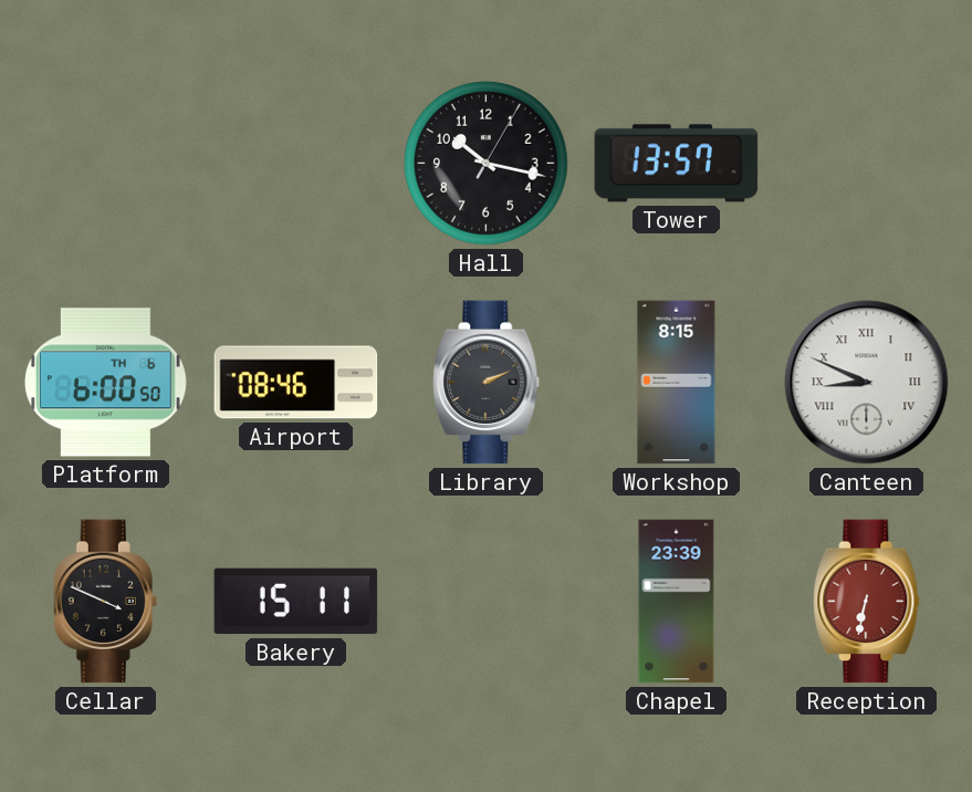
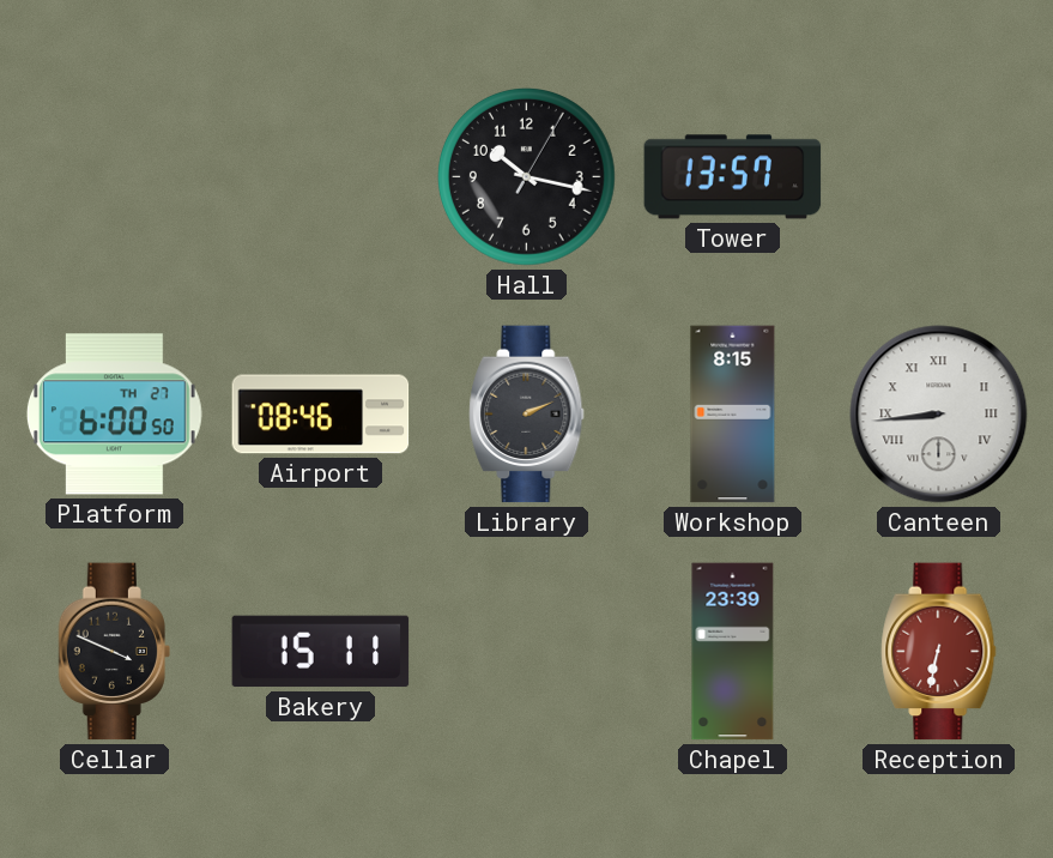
Platform date: TH 6 -> TH 27
Canteen: 8:49 -> 8:44
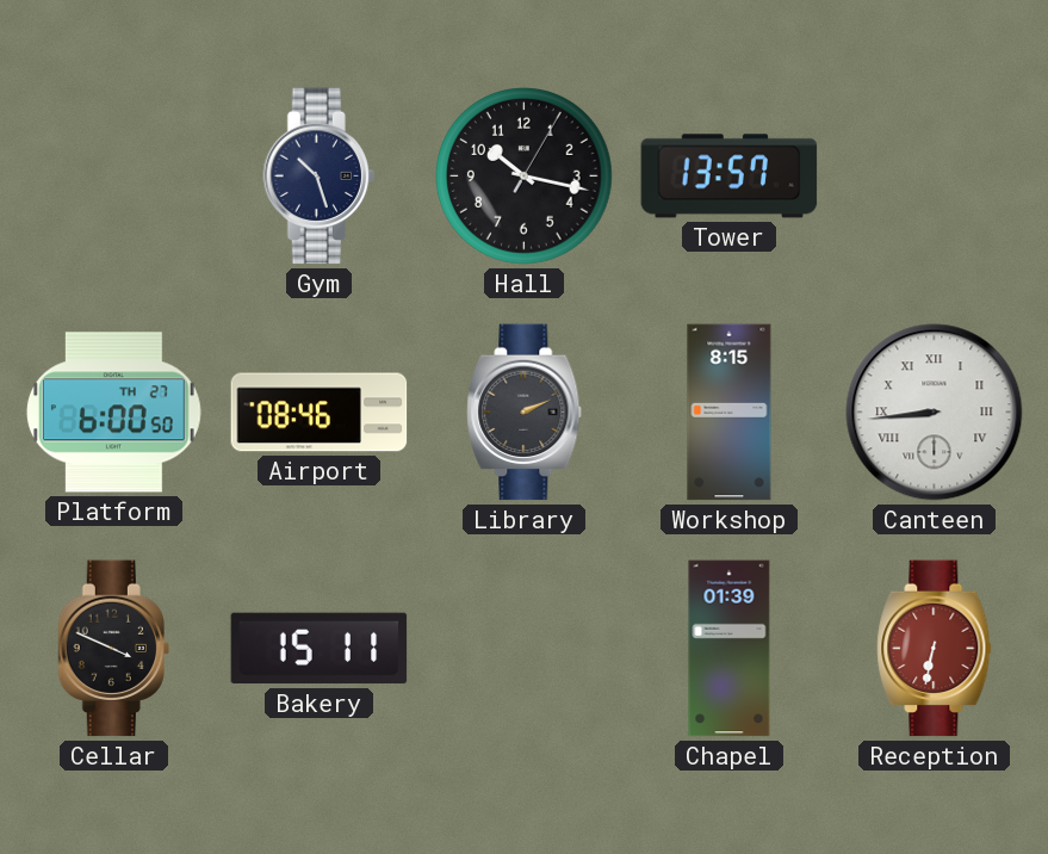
Gym: none -> 10:27
Chapel: 23:39 -> 01:39
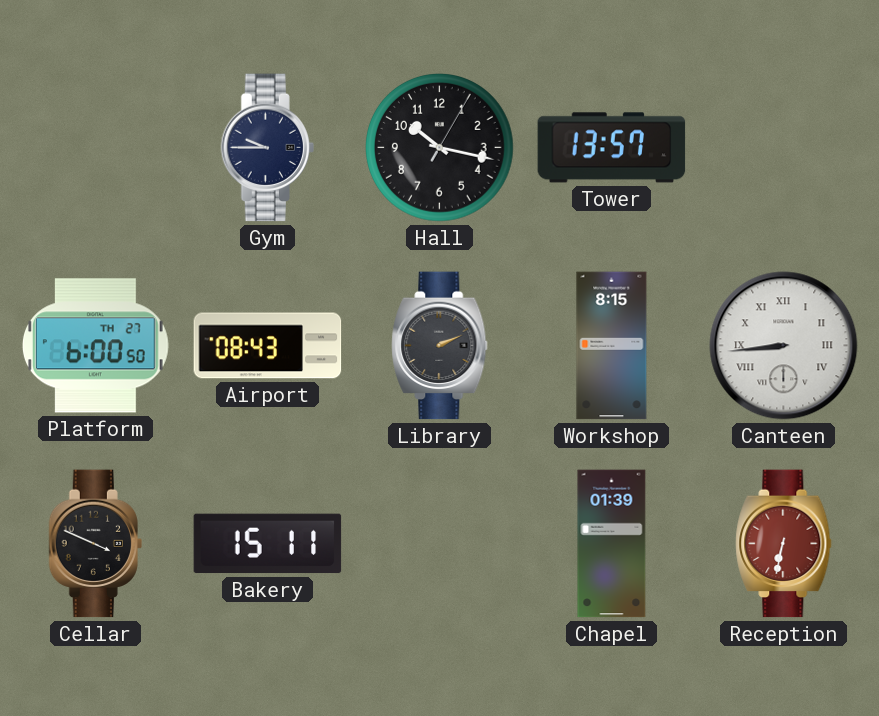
Gym: 10:27 -> 9:45
Airport: 08:46 -> 08:43
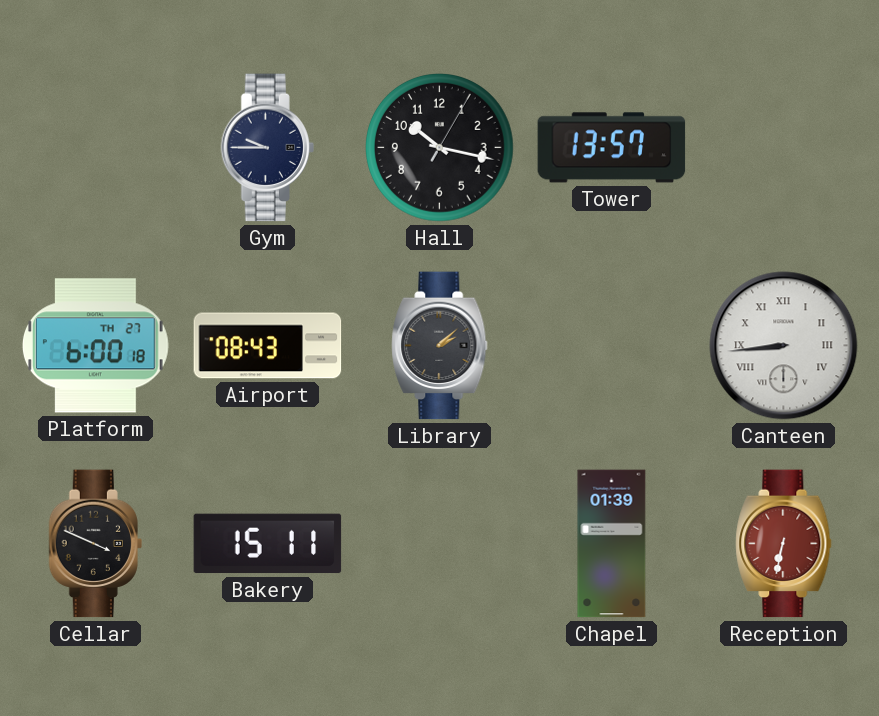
Platform: 6:00:50 -> 6:00:18
Library: 2:11 -> 2:08
Workshop: 8:15 -> none
